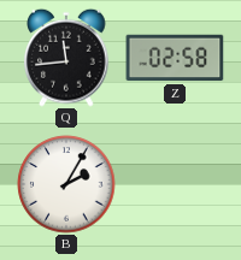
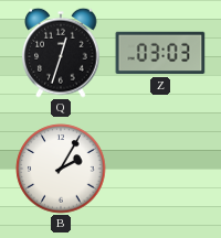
Q: 11:44 -> 12:33
Z: 02:58 -> 03:03
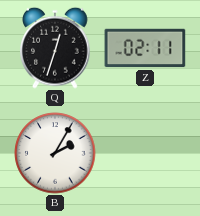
Z: 03:03 -> 02:11
